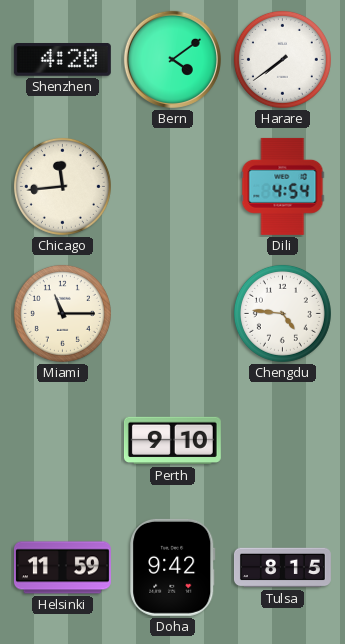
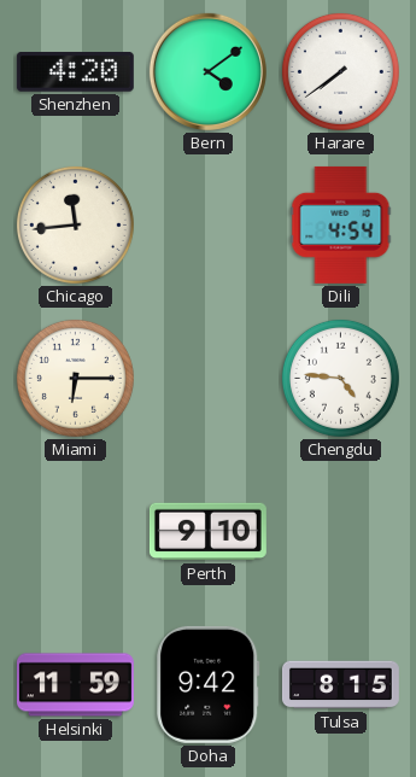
Miami: 11:15 -> 6:15
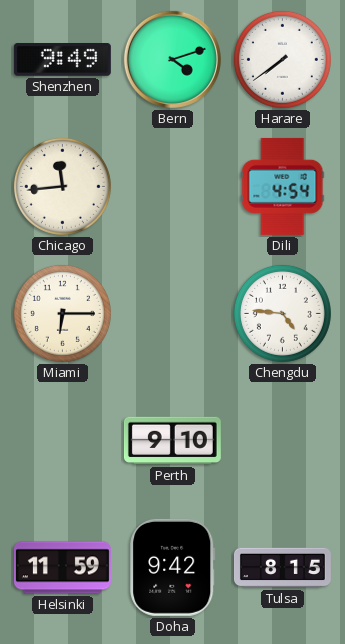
Shenzhen: 4:20 -> 9:49
Bern: 4:09 -> 4:12
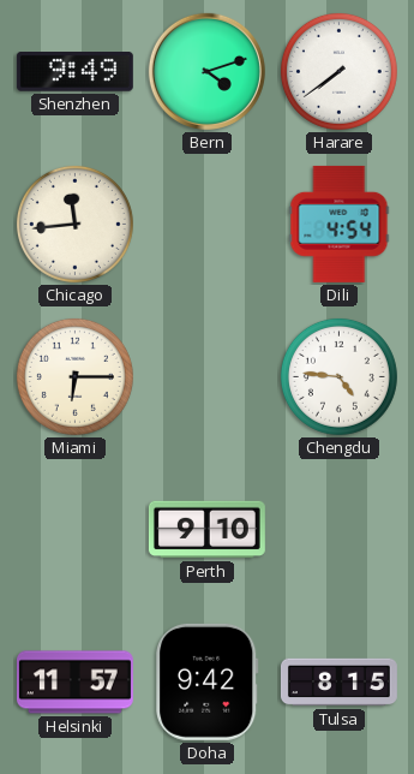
Helsinki: 11:59 -> 11:57
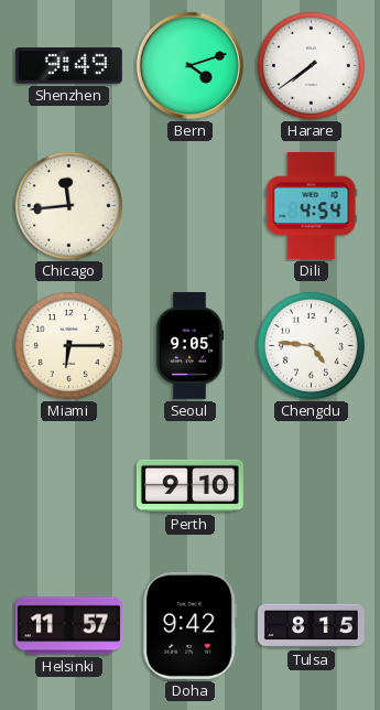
Seoul: none -> 9:05
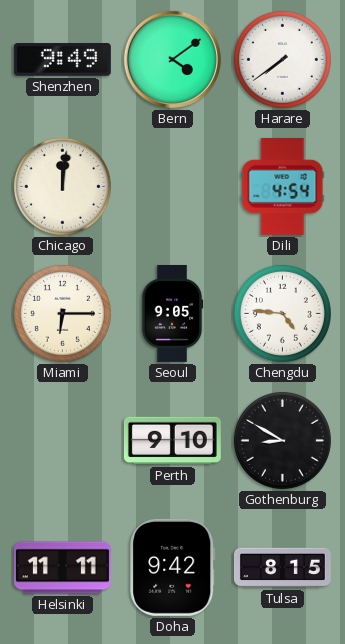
Bern: 4:12 -> 4:09
Chicago: 11:44 -> 12:01
Gothenburg: none -> 8:50
Helsinki: 11:57 -> 11:11
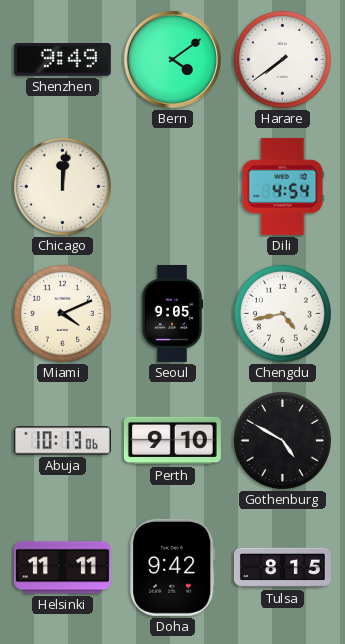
Miami: 6:15 -> 4:11
Chengdu: 4:46 -> 4:43
Abuja: none -> 10:13
Gothenburg: 8:50 -> 4:50
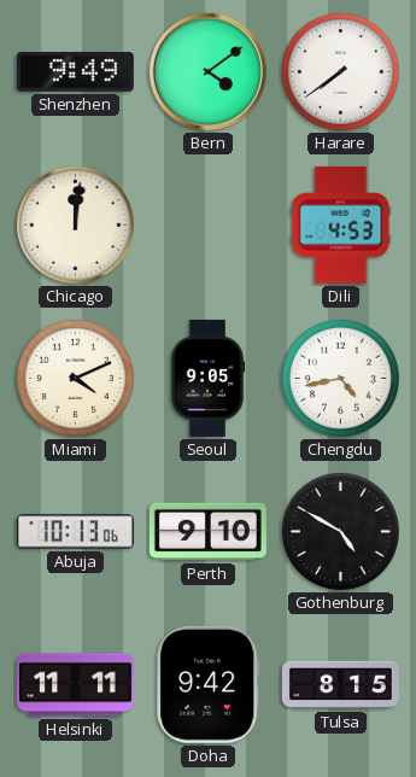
Dili: 4:54 -> 4:53
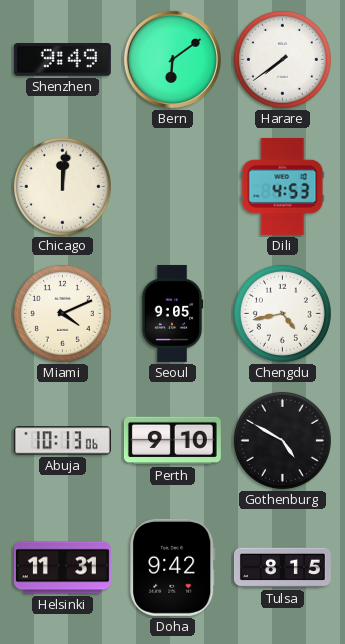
Bern: 4:09 -> 6:09
Helsinki: 11:11 -> 11:31
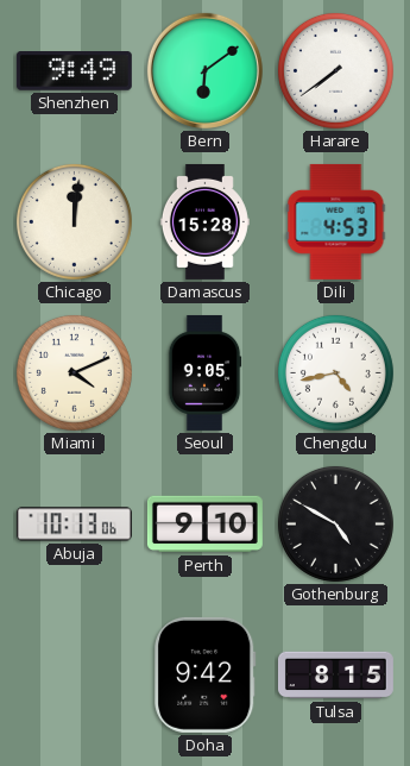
Damascus: none -> 15:28
Helsinki: 11:31 -> none
